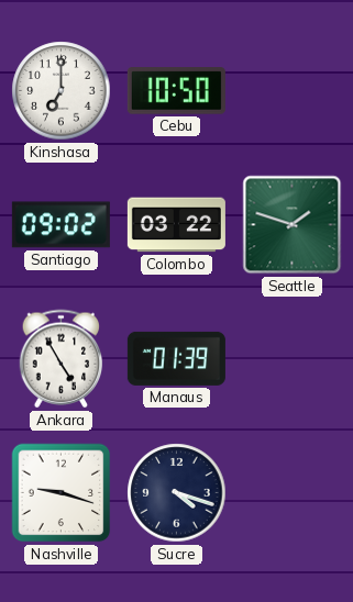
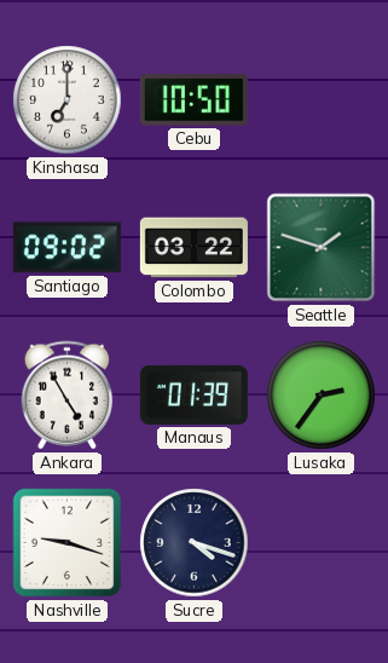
Lusaka: none -> 2:36
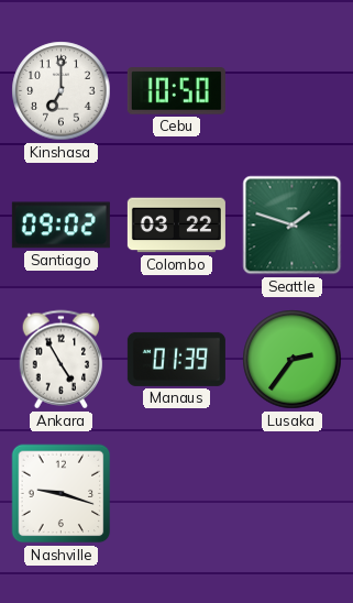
Sucre: 4:18 -> none
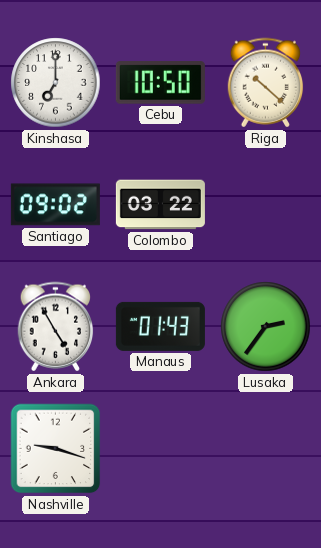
Riga: none -> 10:22
Seattle: 1:48 -> none
Manaus: 01:39 -> 01:43
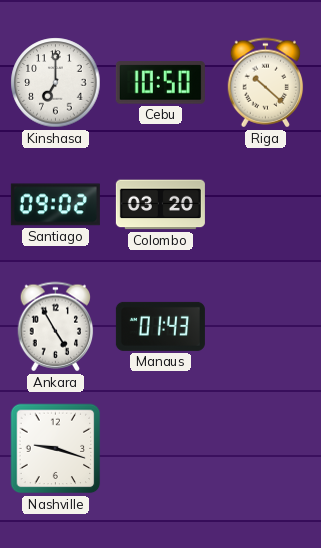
Colombo: 03:22 -> 03:20
Lusaka: 2:36 -> none
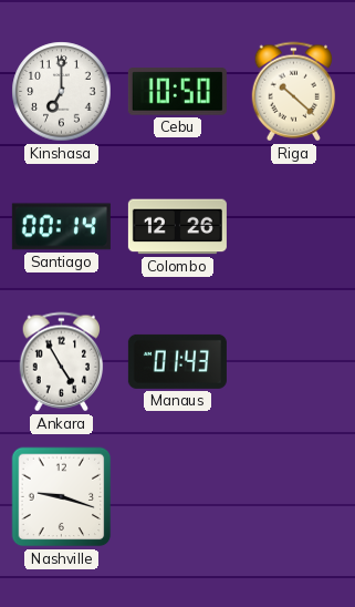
Santiago: 09:02 -> 00:14
Colombo: 03:20 -> 12:26
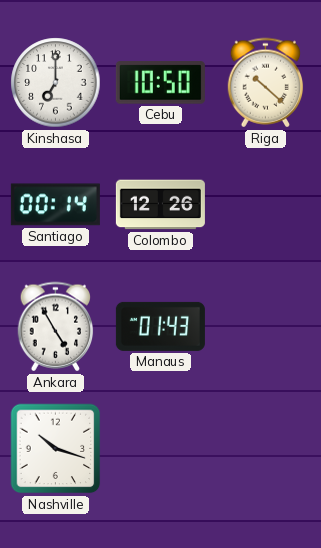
Nashville: 9:18 -> 10:18
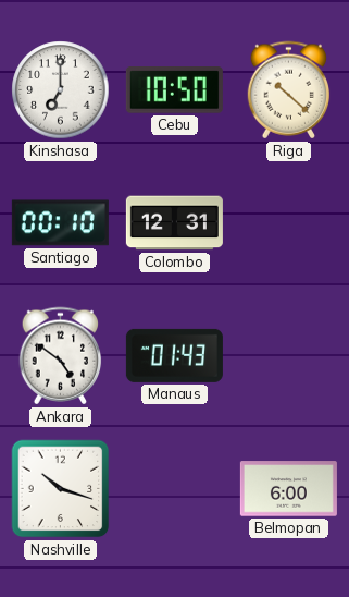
Santiago: 00:14 -> 00:10
Colombo: 12:26 -> 12:31
Ankara: 4:55 -> 4:51
Belmopan: none -> 6:00
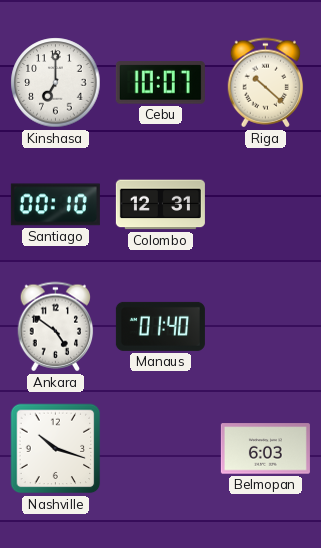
Cebu: 10:50 -> 10:07
Manaus: 01:43 -> 01:40
Belmopan: 6:00 -> 6:03
